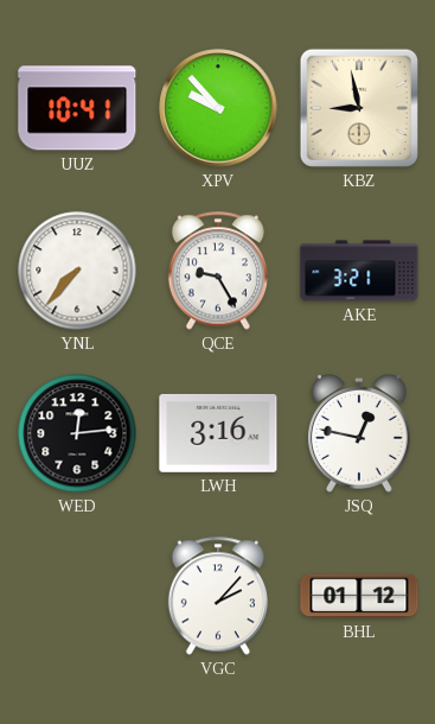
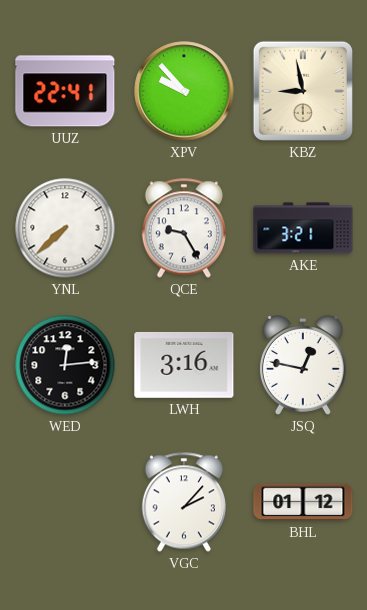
UUZ: 10:41 -> 22:41
YNL: 7:37 -> 7:38
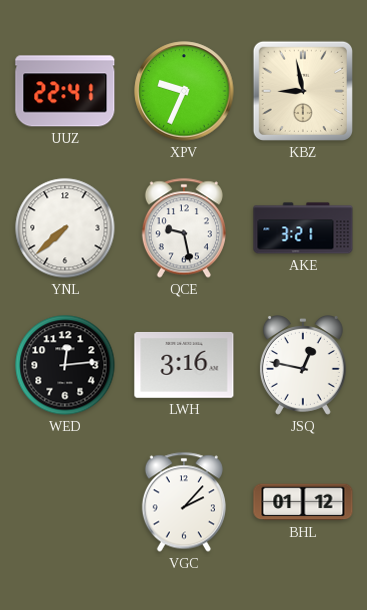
XPV: 9:53 -> 9:34
QCE: 9:25 -> 9:28
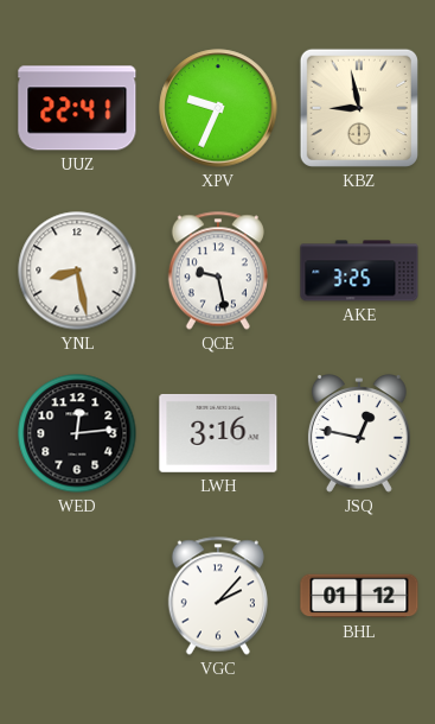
YNL: 7:38 -> 8:28
AKE: 3:21 -> 3:25
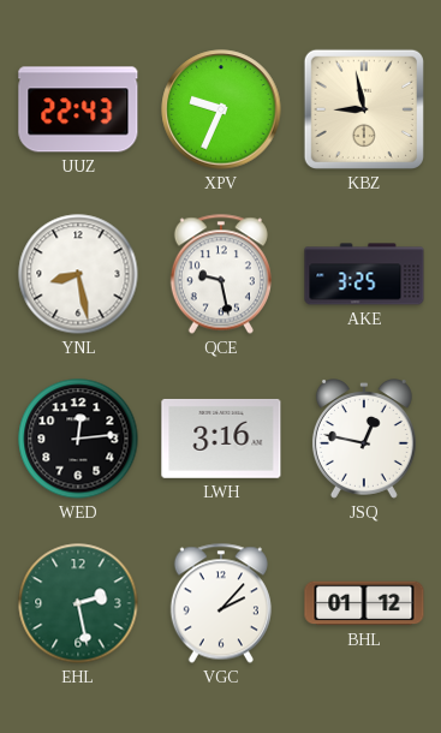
UUZ: 22:41 -> 22:43
EHL: none -> 2:28
